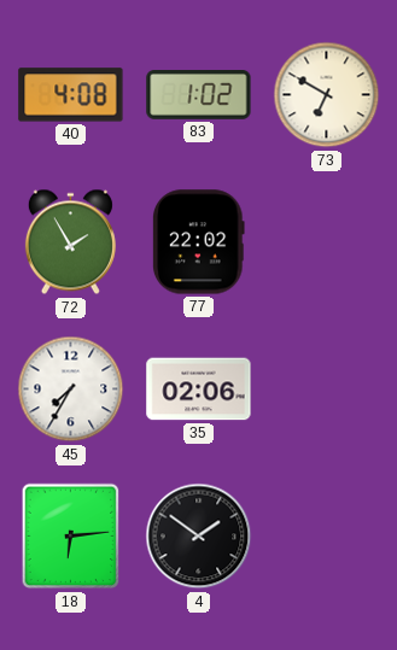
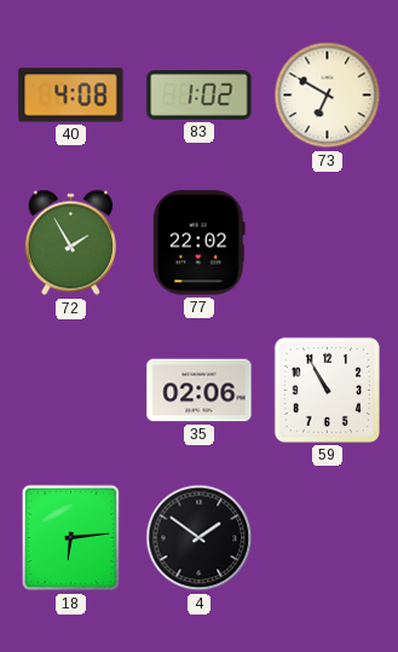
45: 7:35 -> none
59: none -> 10:55
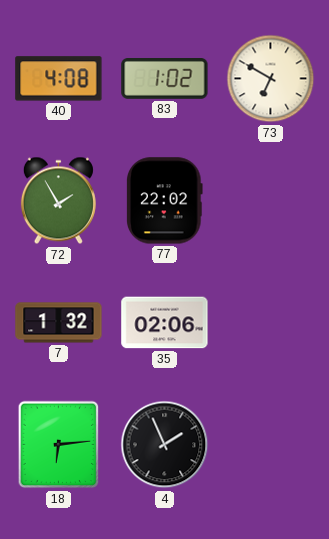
7: none -> 1:32
59: 10:55 -> none
4: 1:51 -> 1:56
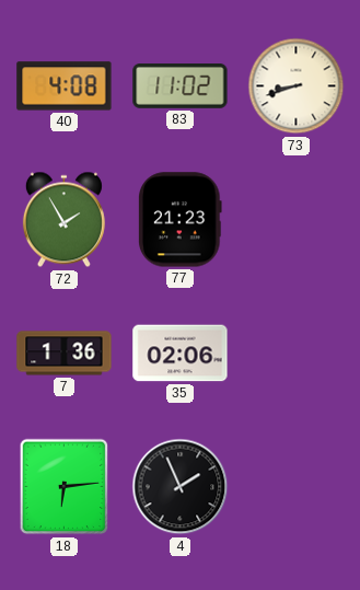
83: 1:02 -> 11:02
73: 6:50 -> 8:42
77: 22:02 -> 21:23
7: 1:32 -> 1:36
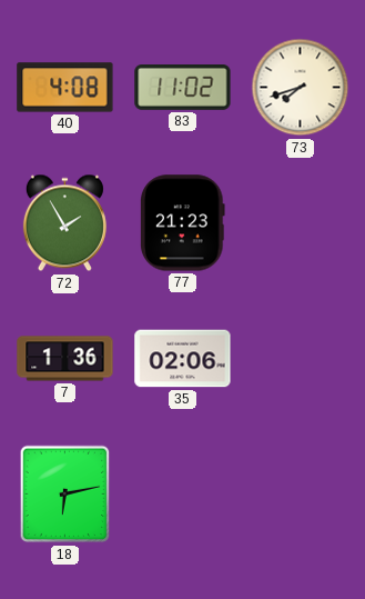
73: 8:42 -> 7:42
18: 6:14 -> 6:13
4: 1:56 -> none
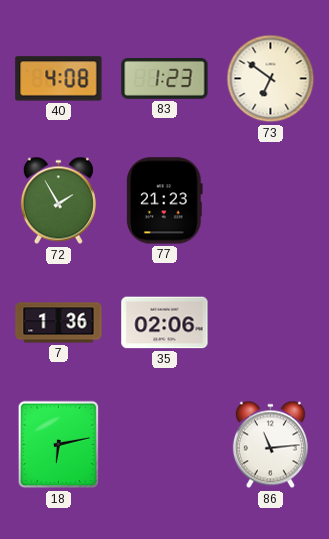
83: 11:02 -> 1:23
73: 7:42 -> 6:51
86: none -> 11:14
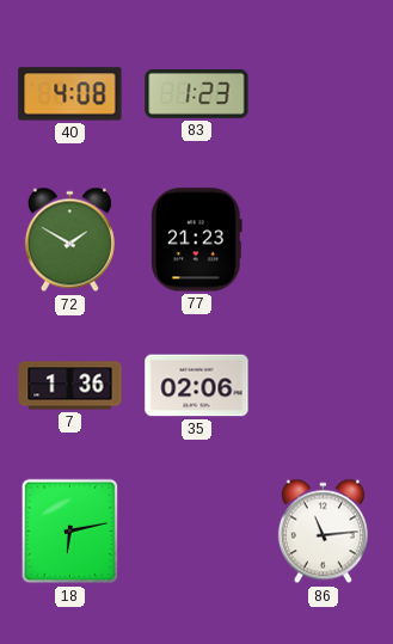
73: 6:51 -> none
72: 1:55 -> 1:50
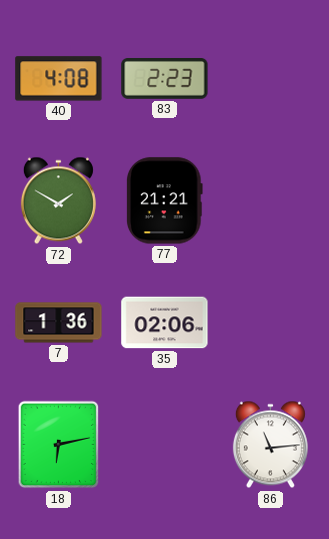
83: 1:23 -> 2:23
77: 21:23 -> 21:21
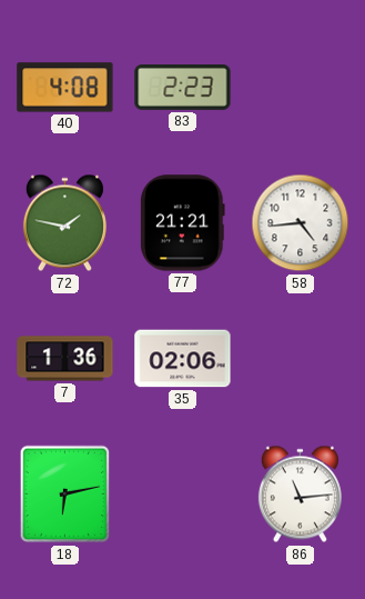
72: 1:50 -> 1:47
58: none -> 4:44
